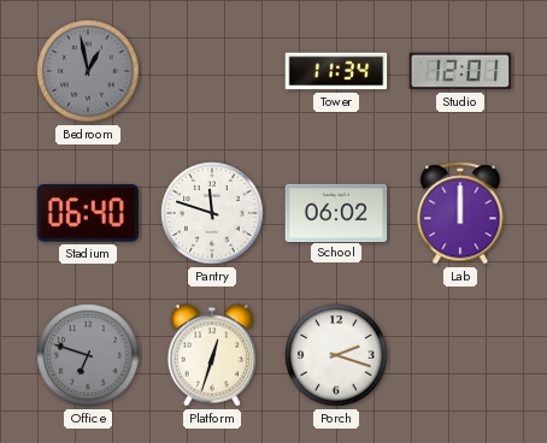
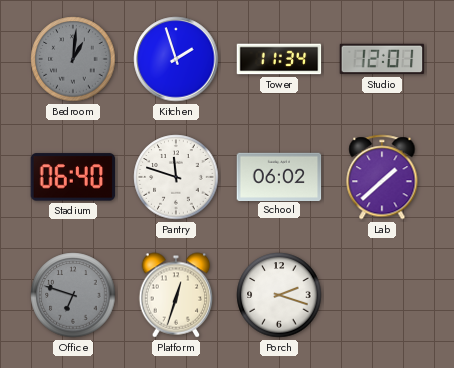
Bedroom: 12:58 -> 1:01
Kitchen: none -> 1:57
Lab: 12:00 -> 1:38
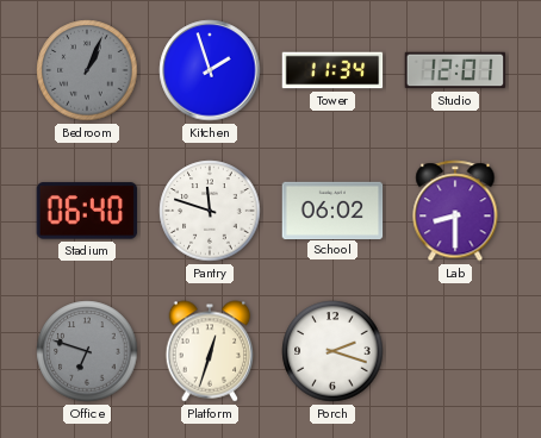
Bedroom: 1:01 -> 1:04
Lab: 1:38 -> 8:30
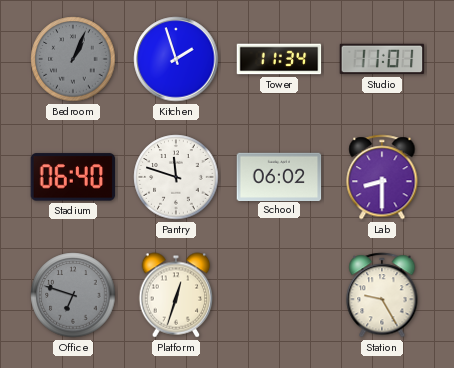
Studio: 12:01 -> 11:01
Porch: 2:18 -> none
Station: none -> 9:25
